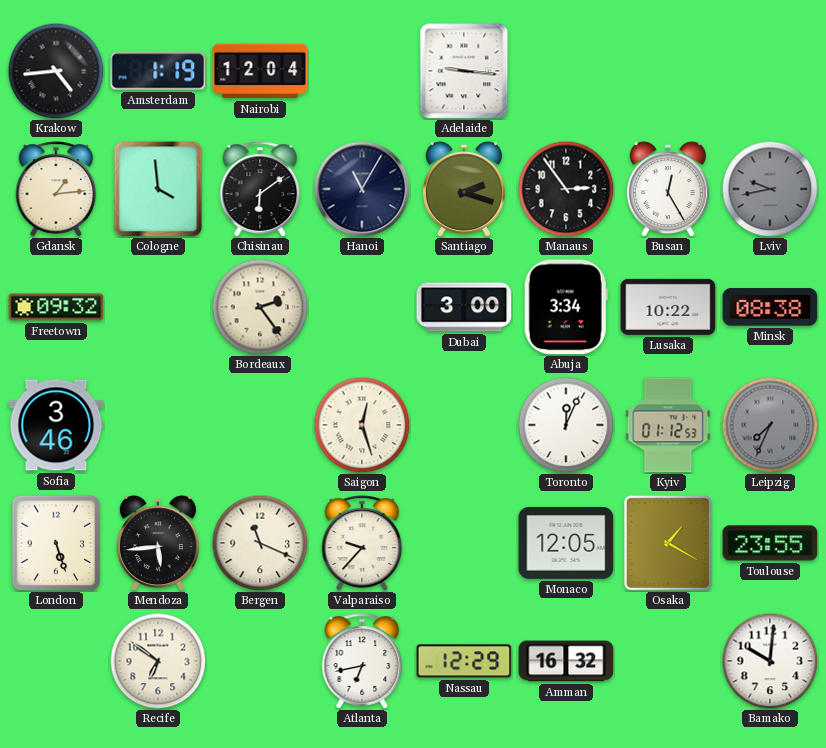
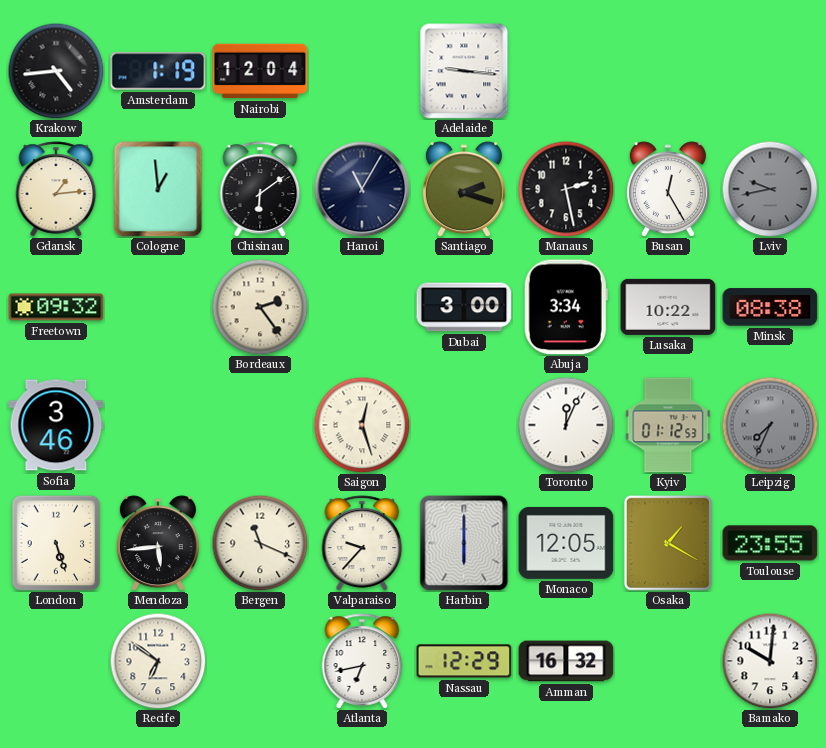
Cologne: 3:59 -> 12:59
Manaus: 2:54 -> 2:28
Harbin: none -> 6:00
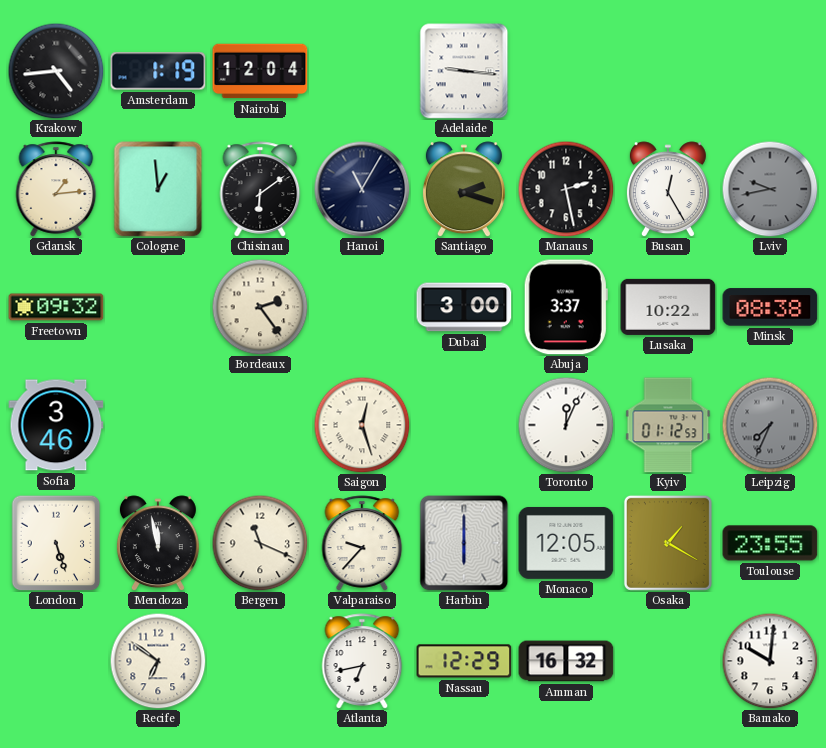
Abuja: 3:34 -> 3:37
Mendoza: 5:44 -> 11:58
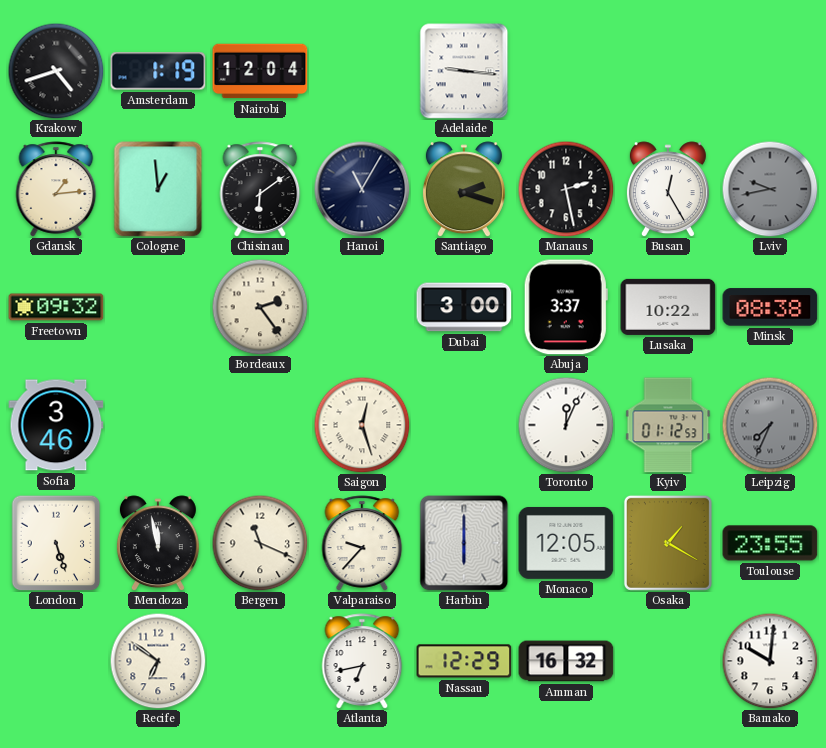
Krakow: 4:44 -> 4:42
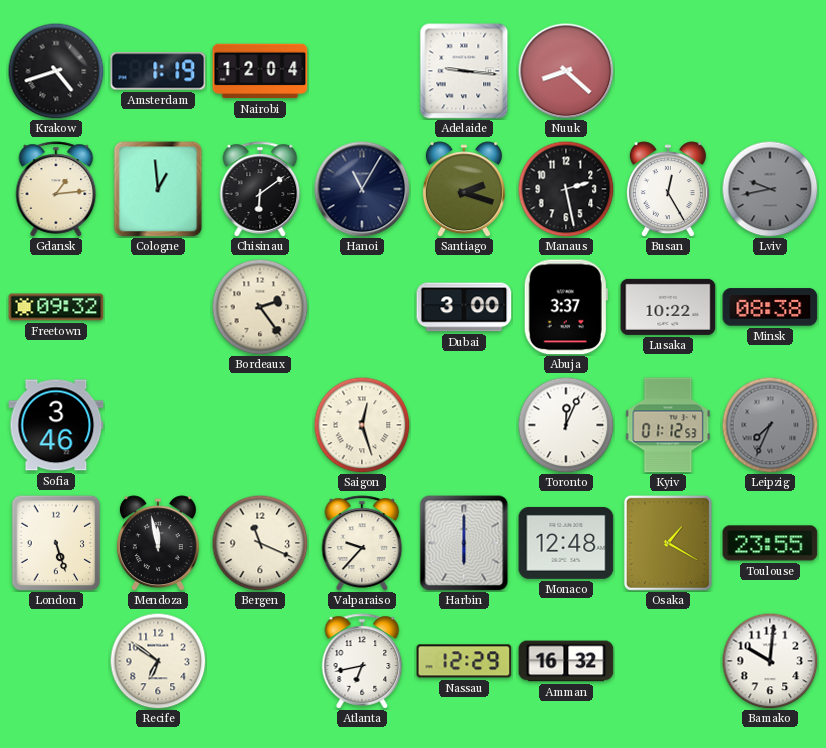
Nuuk: none -> 8:22
Monaco: 12:05 -> 12:48
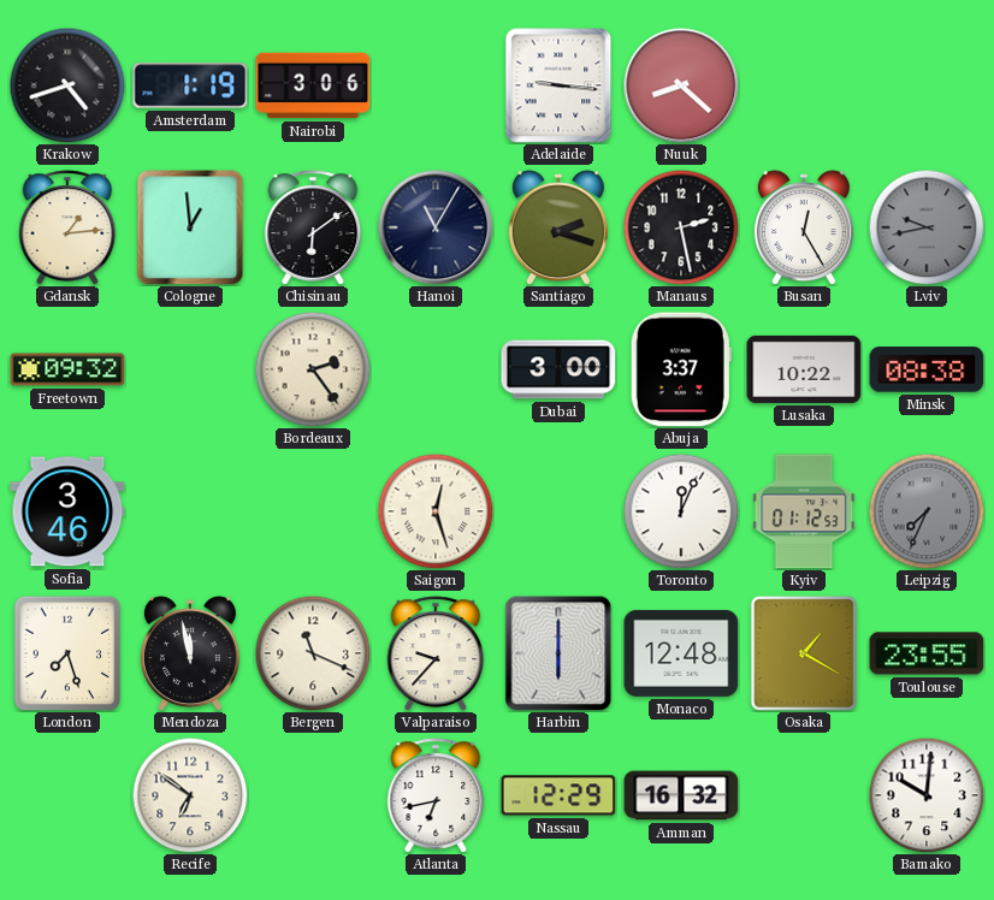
Nairobi: 12:04 -> 3:06
London: 5:27 -> 7:27
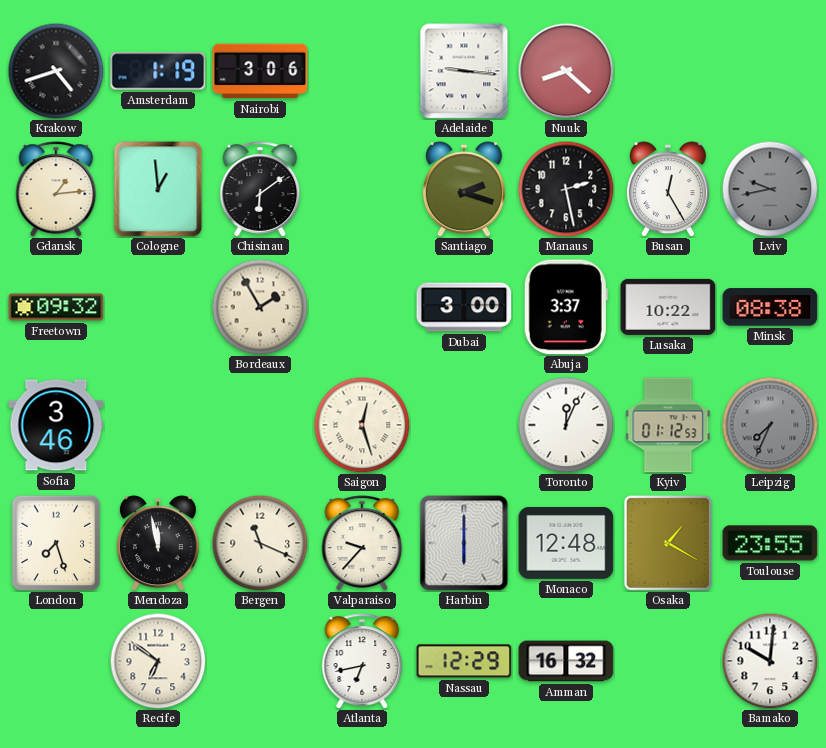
Hanoi: 11:05 -> none
Bordeaux: 2:24 -> 1:55
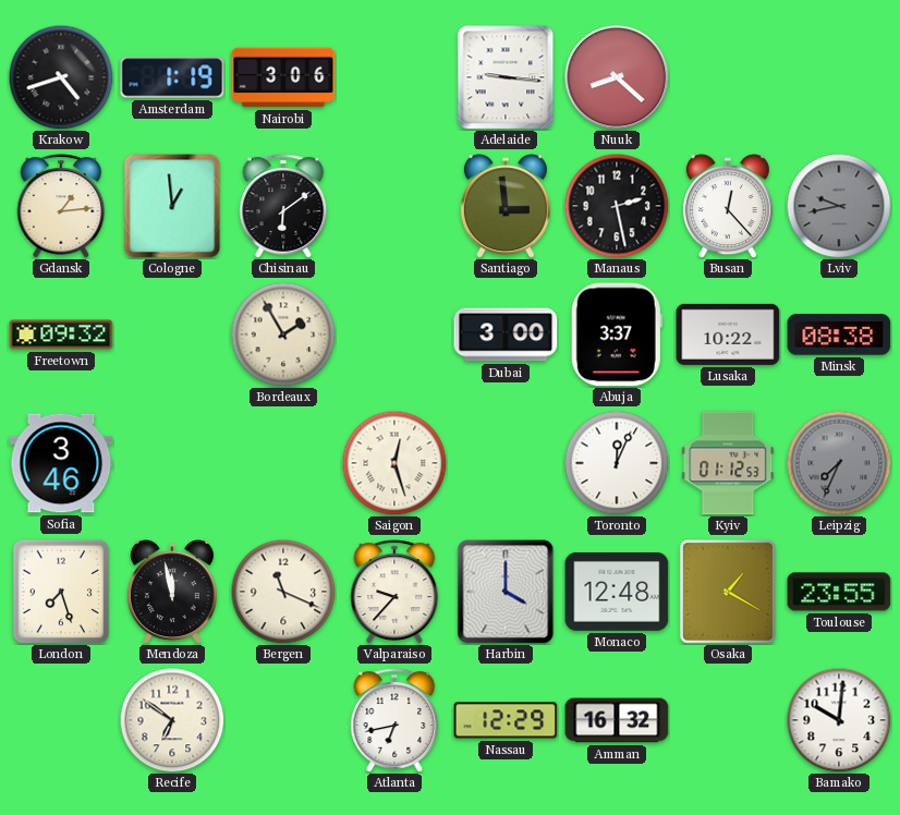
Santiago: 2:18 -> 2:59
Busan: 12:25 -> 12:23
Harbin: 6:00 -> 4:00
